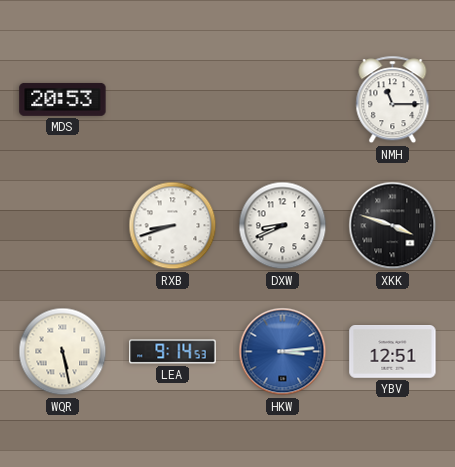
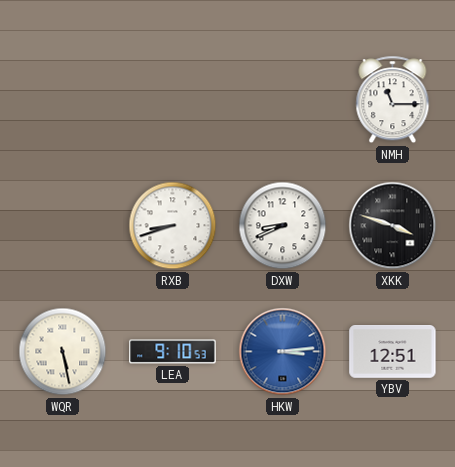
MDS: 20:53 -> none
LEA: 9:14 -> 9:10
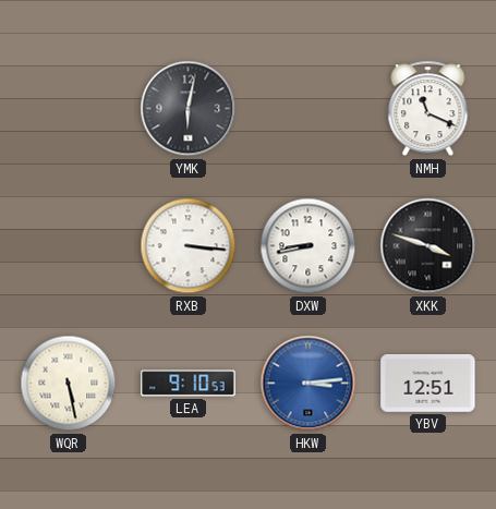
YMK: none -> 6:02
NMH: 11:15 -> 11:19
RXB: 8:42 -> 3:16
DXW: 8:41 -> 8:43
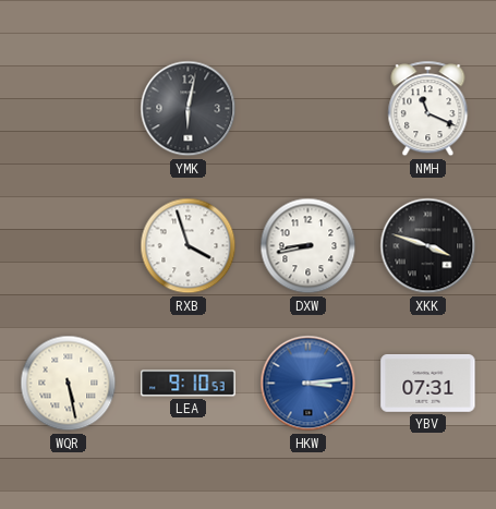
RXB: 3:16 -> 3:57
YBV: 12:51 -> 07:31
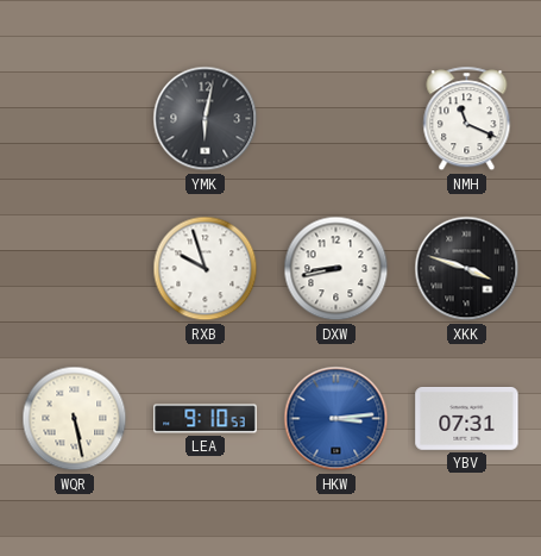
RXB: 3:57 -> 9:57
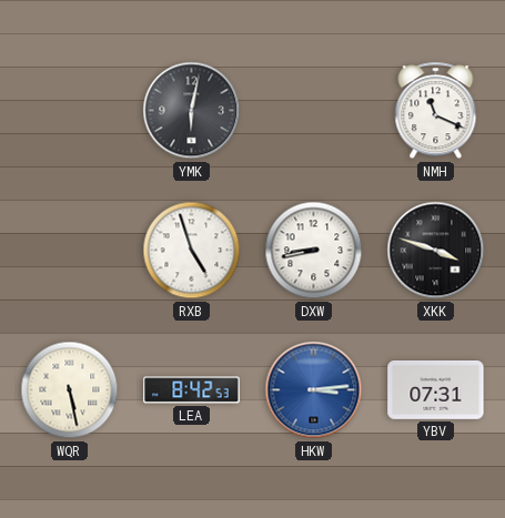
RXB: 9:57 -> 4:57
LEA: 9:10 -> 8:42
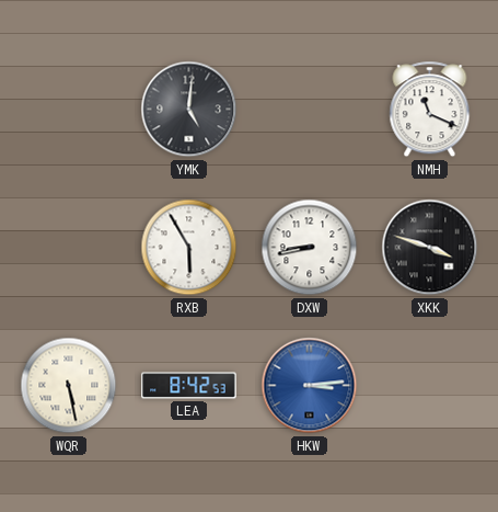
YMK: 6:02 -> 5:01
RXB: 4:57 -> 5:55
YBV: 07:31 -> none
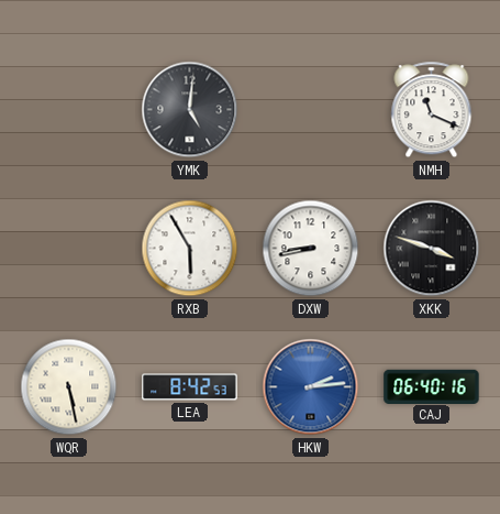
HKW: 3:14 -> 2:14
CAJ: none -> 06:40
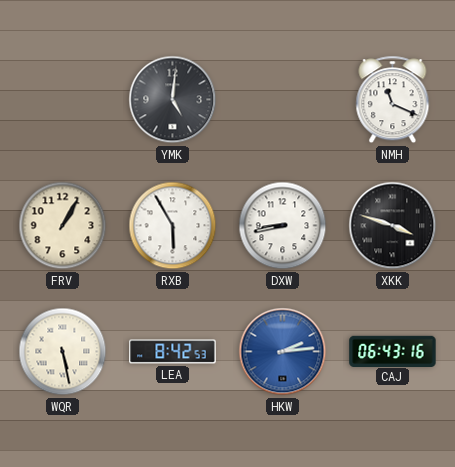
FRV: none -> 1:05
CAJ: 06:40 -> 06:43
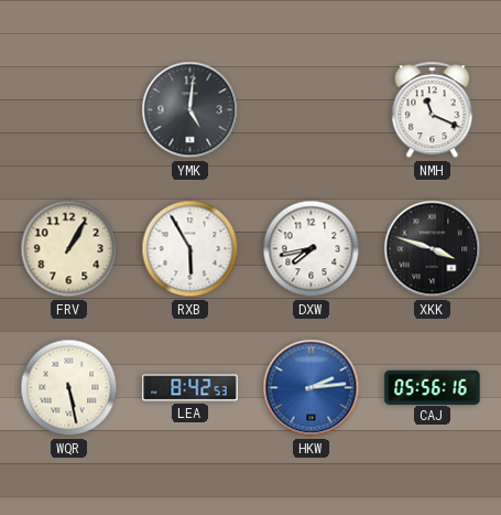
DXW: 8:43 -> 7:43
CAJ: 06:43 -> 05:56
